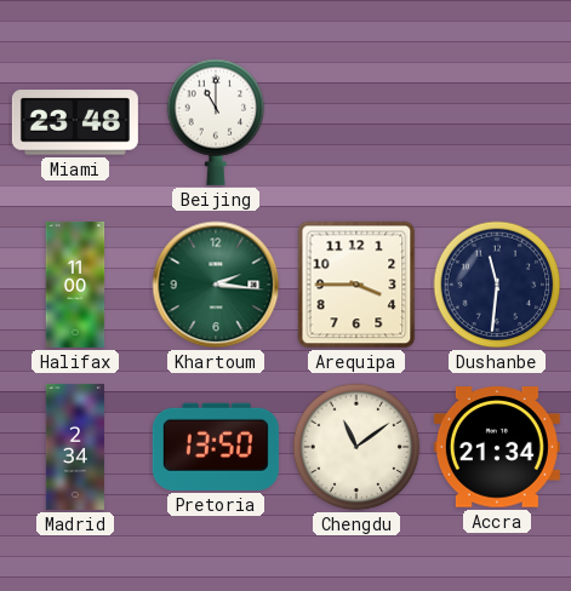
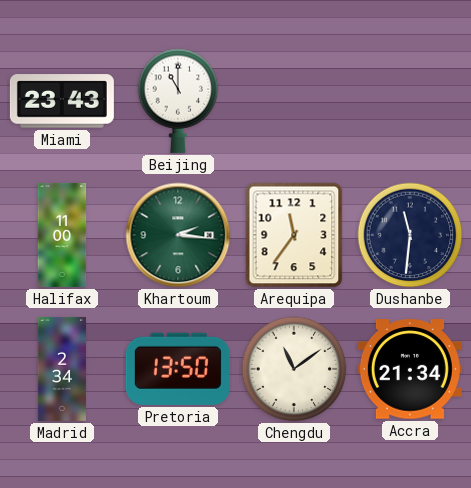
Miami: 23:48 -> 23:43
Arequipa: 3:45 -> 11:36
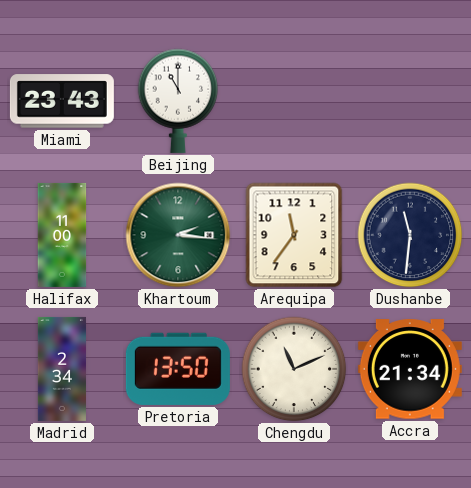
Chengdu: 11:09 -> 11:11
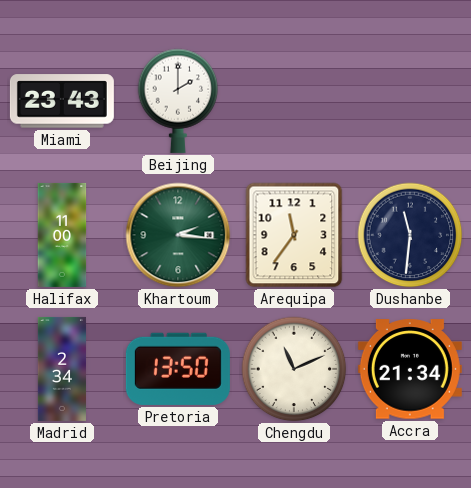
Beijing: 11:00 -> 2:00
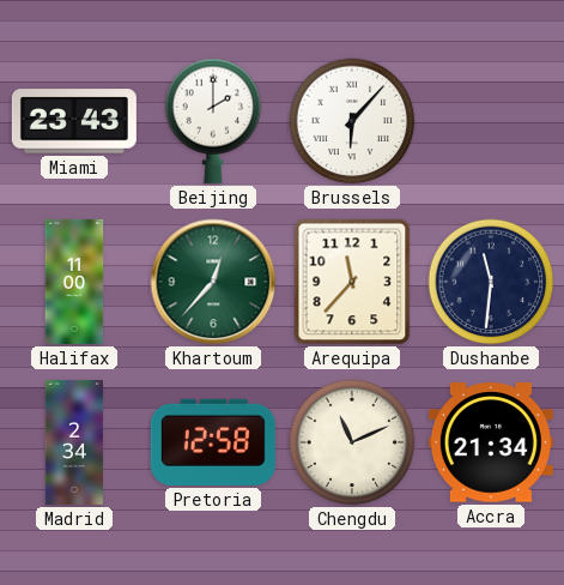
Brussels: none -> 6:07
Khartoum: 2:16 -> 12:37
Arequipa: 11:36 -> 11:37
Pretoria: 13:50 -> 12:58
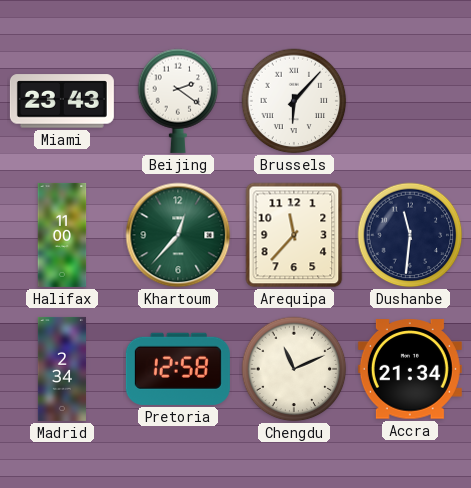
Beijing: 2:00 -> 2:21
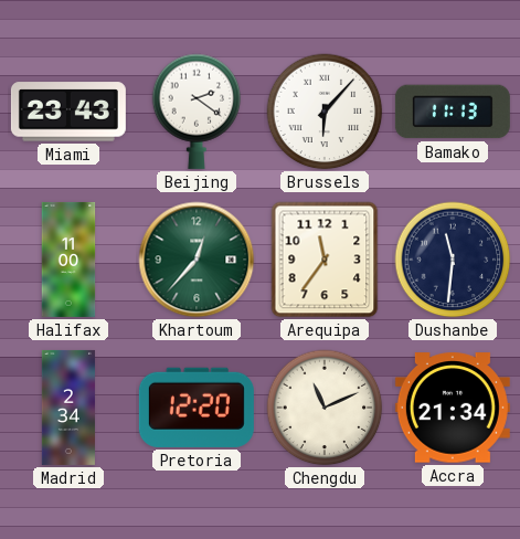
Bamako: none -> 11:13
Arequipa: 11:37 -> 11:36
Pretoria: 12:58 -> 12:20
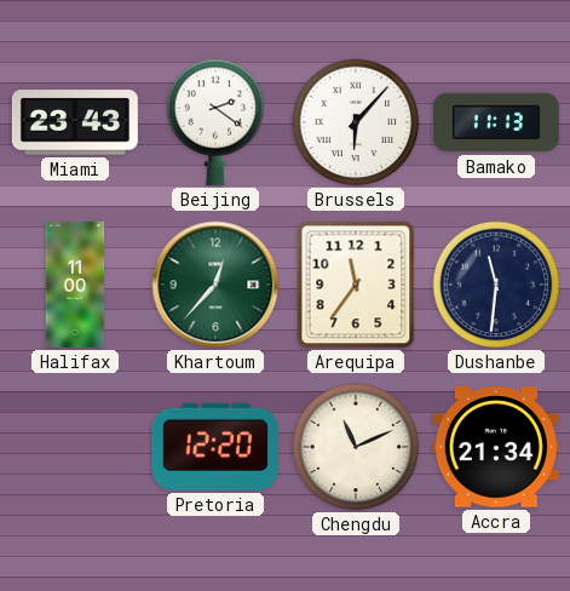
Madrid: 2:34 -> none
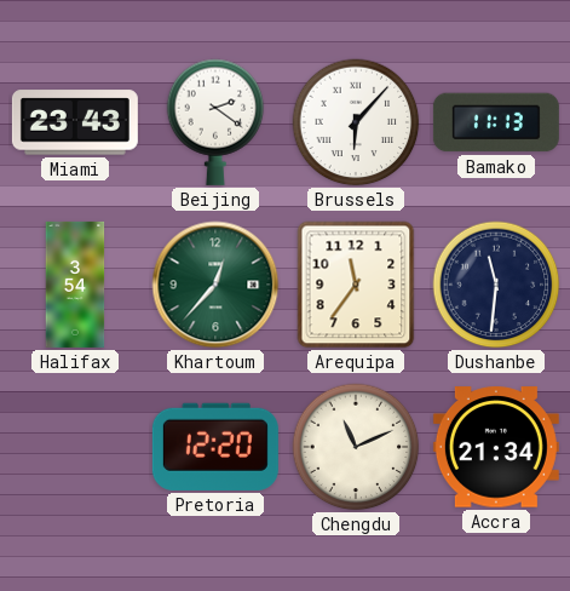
Halifax: 11:00 -> 3:54
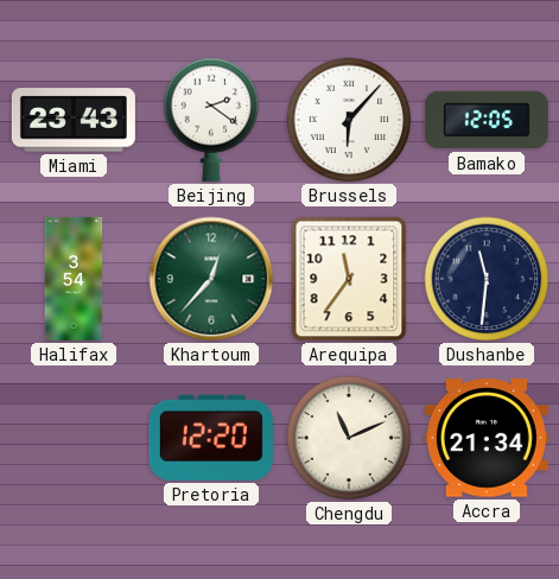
Bamako: 11:13 -> 12:05
